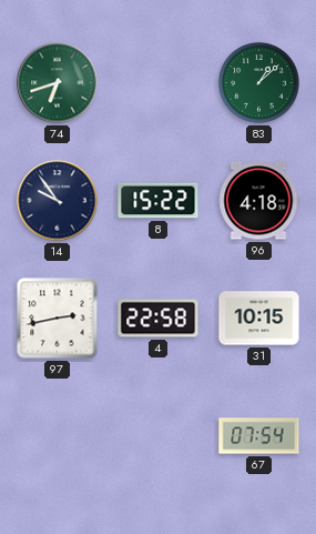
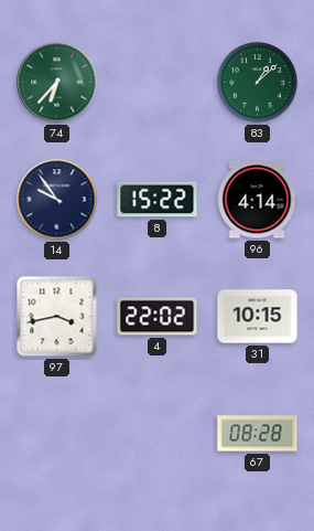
74: 6:42 -> 6:37
96: 4:18 -> 4:14
97: 2:43 -> 3:43
4: 22:58 -> 22:02
67: 07:54 -> 08:28
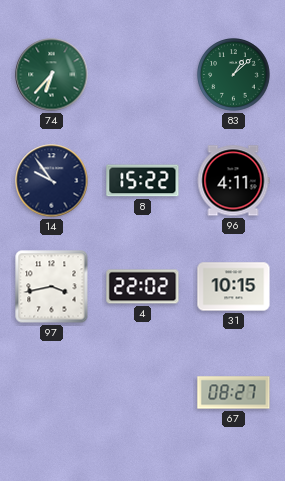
96: 4:14 -> 4:11
67: 08:28 -> 08:27
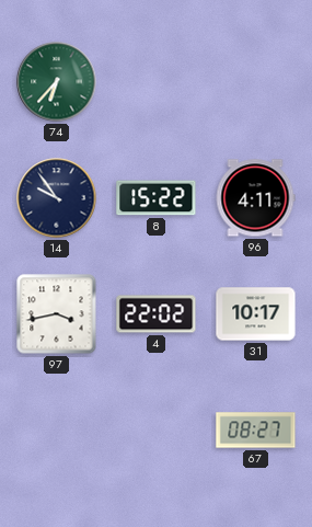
83: 1:08 -> none
31: 10:15 -> 10:17
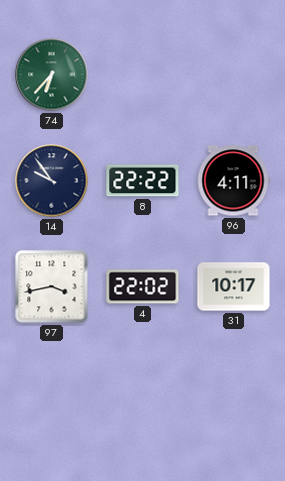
8: 15:22 -> 22:22
67: 08:27 -> none
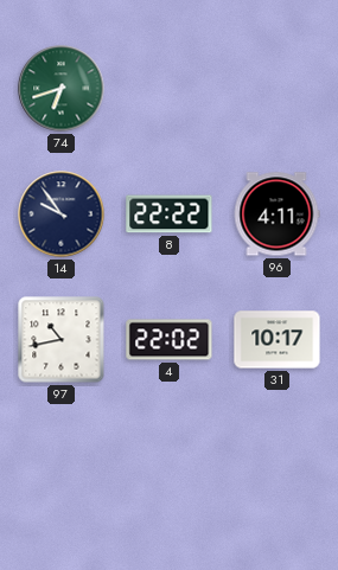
74: 6:37 -> 6:42
97: 3:43 -> 10:43
